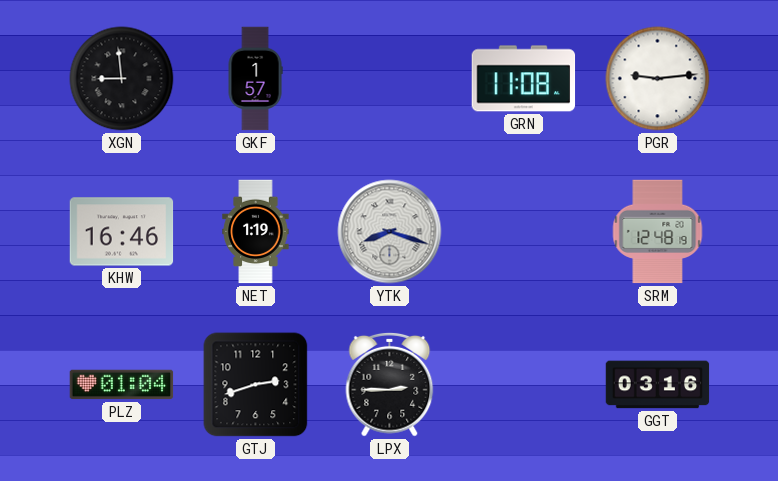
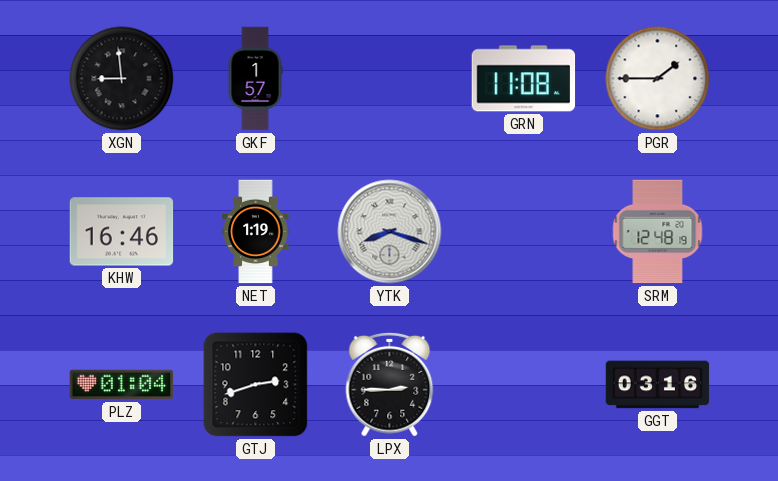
PGR: 9:14 -> 1:45
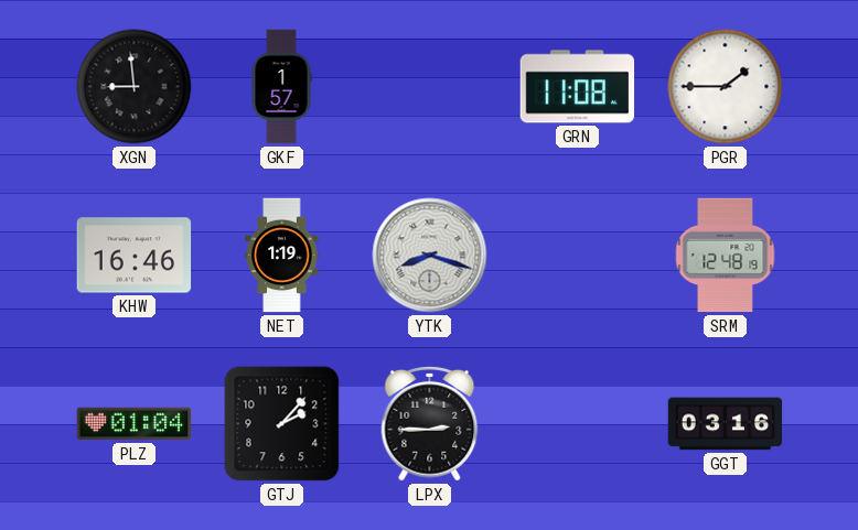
GTJ: 2:42 -> 2:07
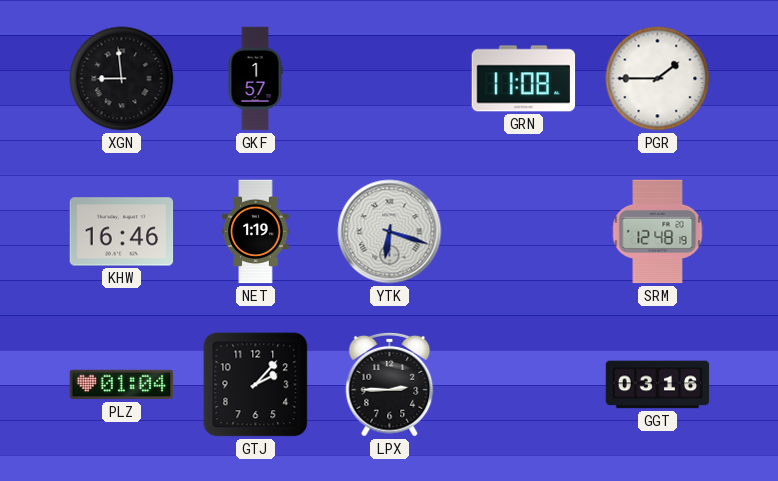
YTK: 8:18 -> 6:18
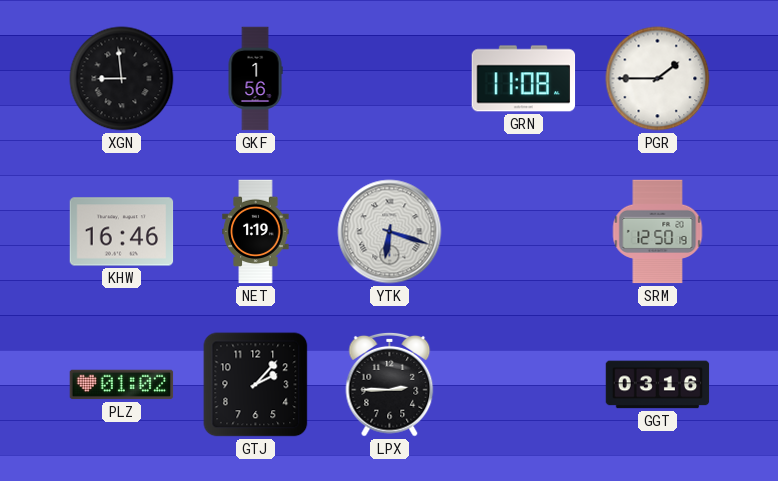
GKF: 1:57 -> 1:56
SRM: 12:48 -> 12:50
PLZ: 01:04 -> 01:02
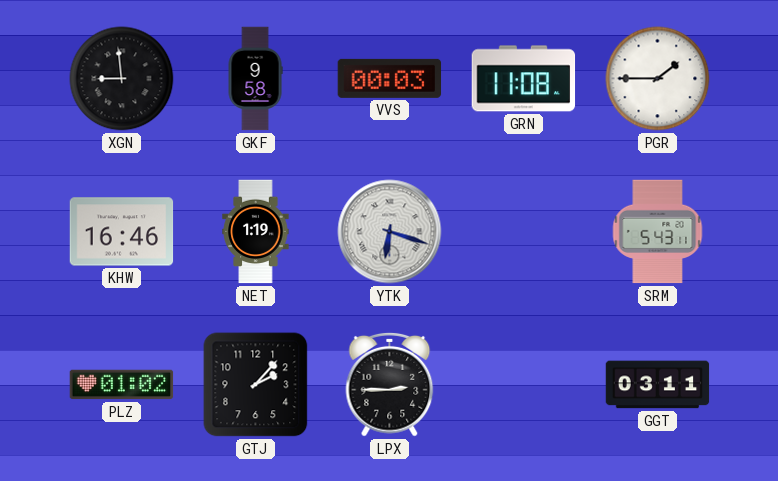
GKF: 1:56 -> 9:58
VVS: none -> 00:03
SRM: 12:50 -> 5:43
GGT: 03:16 -> 03:11
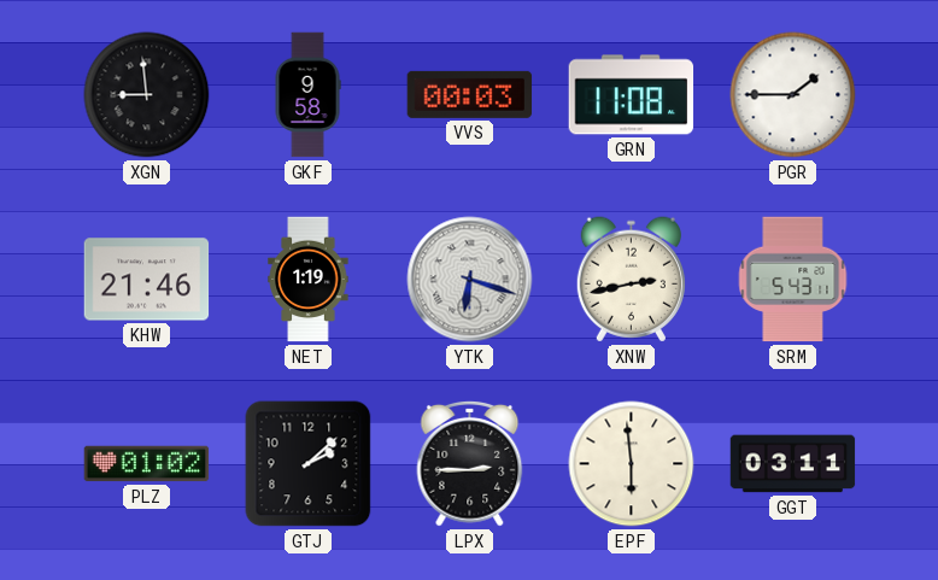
KHW: 16:46 -> 21:46
XNW: none -> 2:43
GTJ: 2:07 -> 2:08
EPF: none -> 5:59
